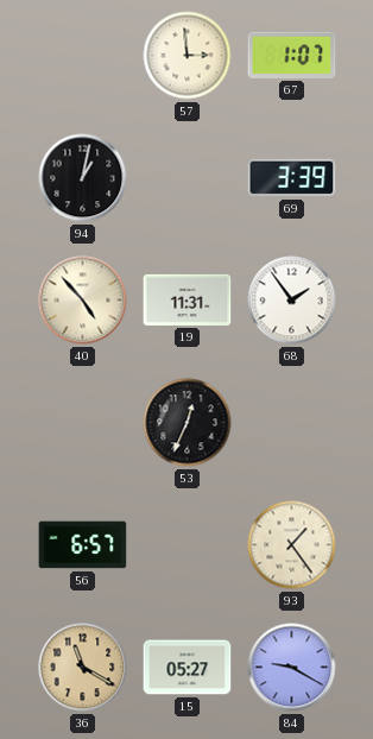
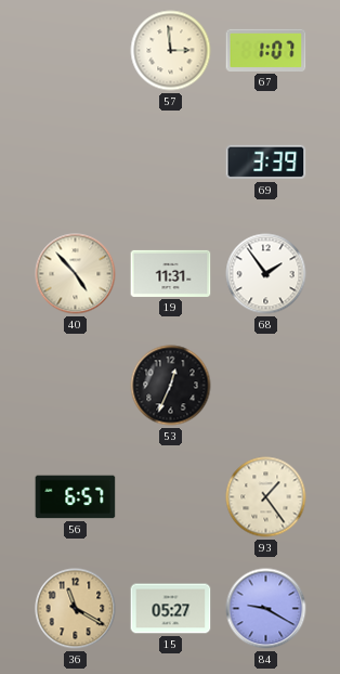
94: 1:02 -> none
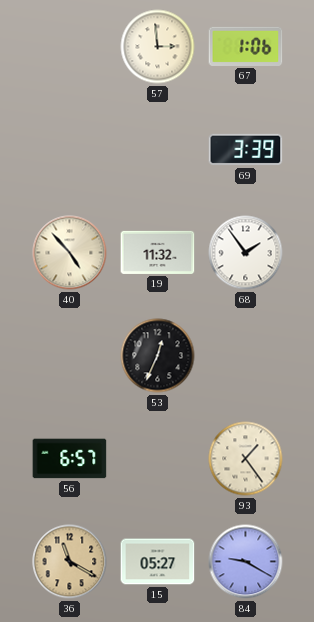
67: 1:07 -> 1:06
19: 11:31 -> 11:32
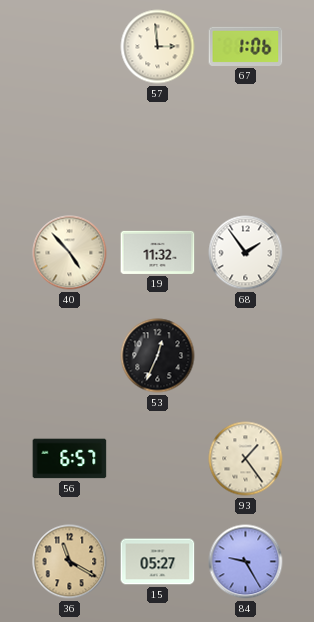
69: 3:39 -> none
84: 9:20 -> 9:25
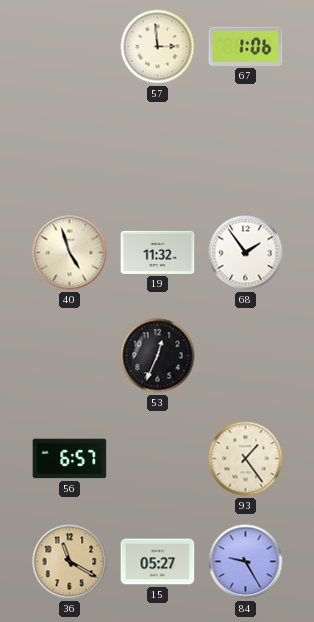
40: 4:53 -> 4:57
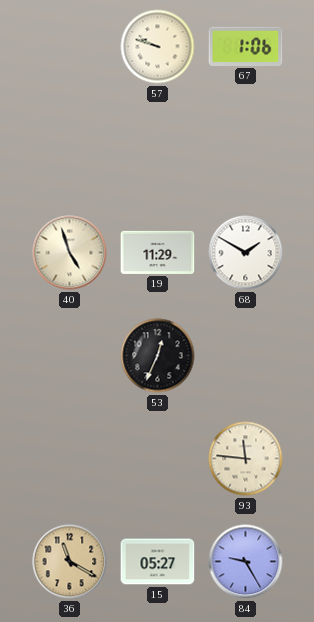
57: 2:59 -> 9:48
19: 11:32 -> 11:29
68: 1:54 -> 1:50
56: 6:57 -> none
93: 1:24 -> 11:46
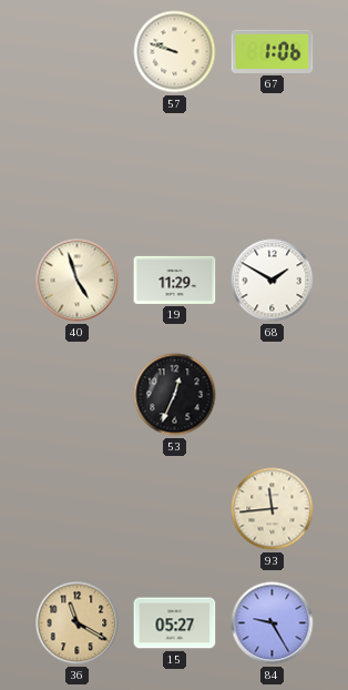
93: 11:46 -> 11:44
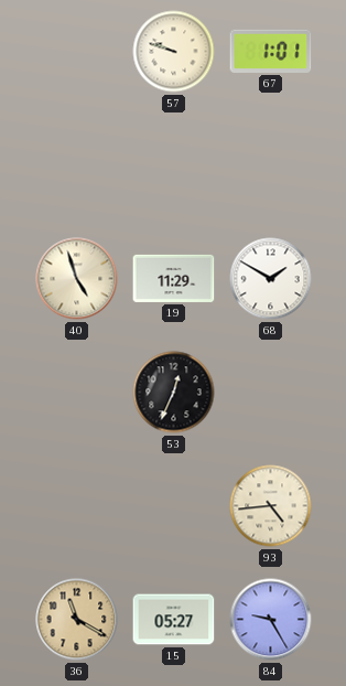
67: 1:06 -> 1:01
93: 11:44 -> 4:44
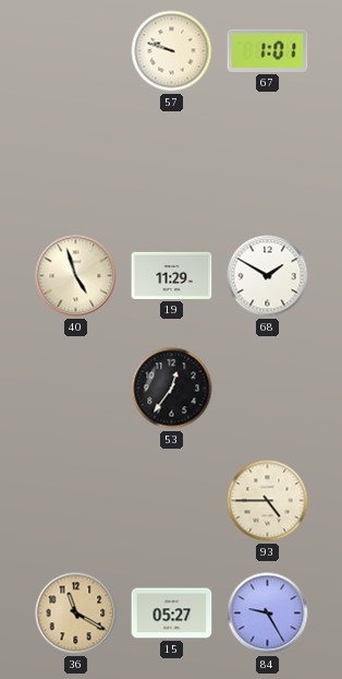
53: 12:34 -> 12:36
93: 4:44 -> 4:45
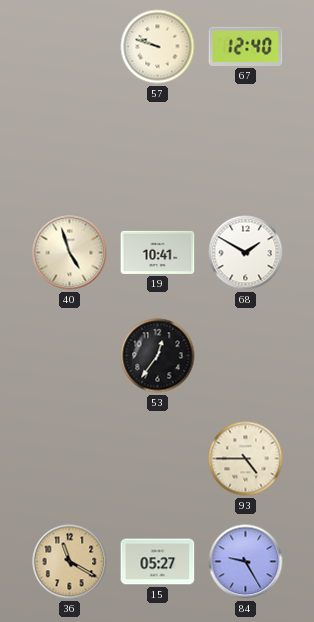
67: 1:01 -> 12:40
19: 11:29 -> 10:41
